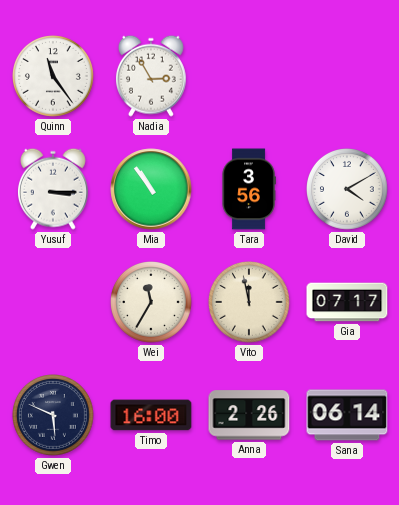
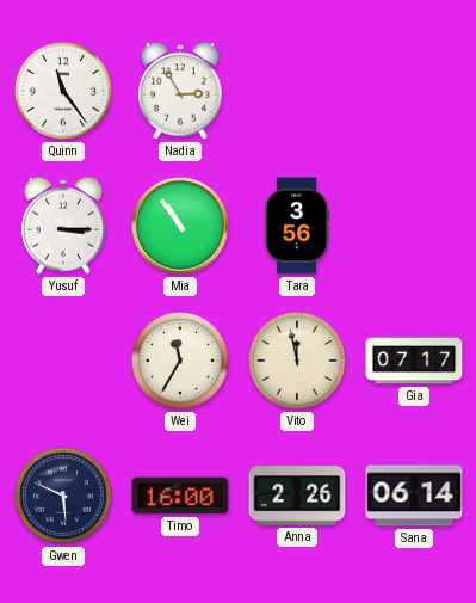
David: 4:10 -> none
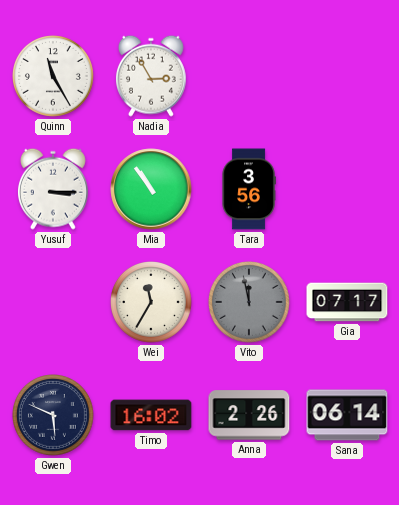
Quinn: 11:24 -> 11:25
Vito dial: cream -> grey
Timo: 16:00 -> 16:02
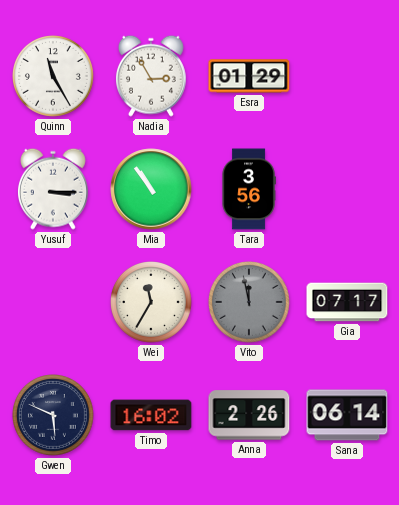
Esra: none -> 01:29
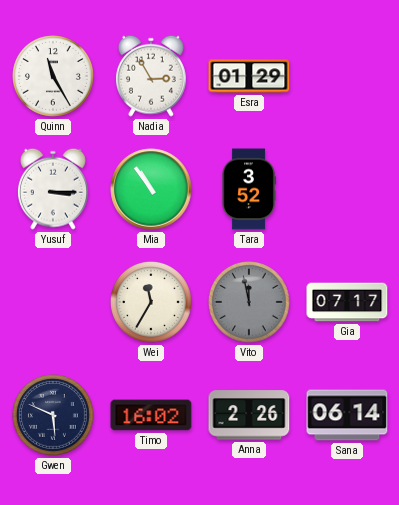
Tara: 3:56 -> 3:52
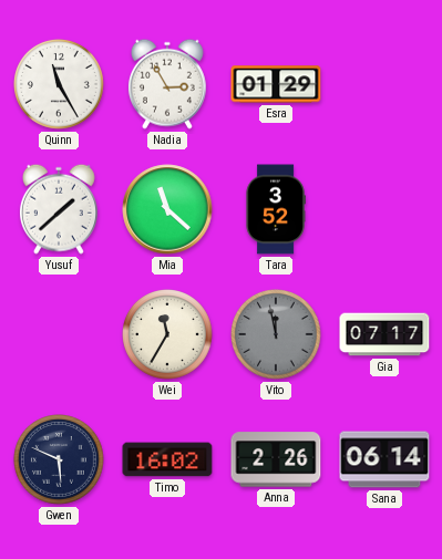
Yusuf: 3:15 -> 1:38
Mia: 10:54 -> 11:22
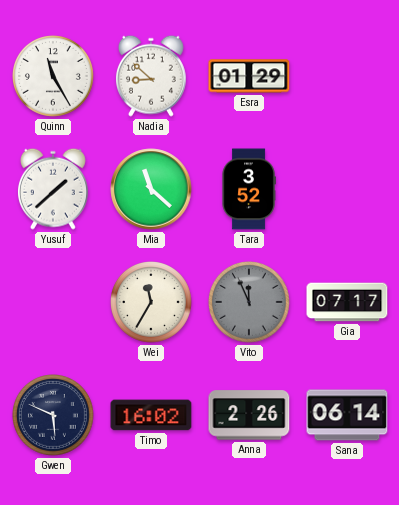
Nadia: 2:55 -> 8:52
Vito: 11:58 -> 11:56
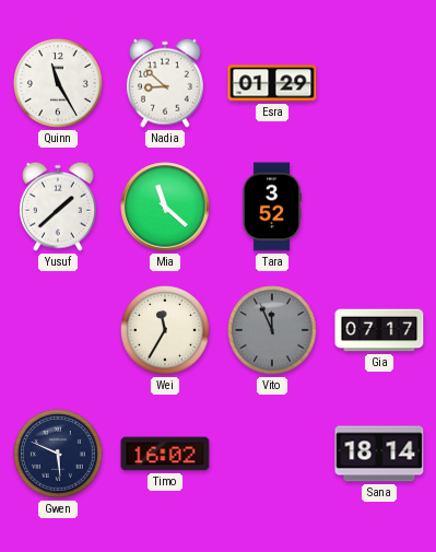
Anna: 2:26 -> none
Sana: 06:14 -> 18:14
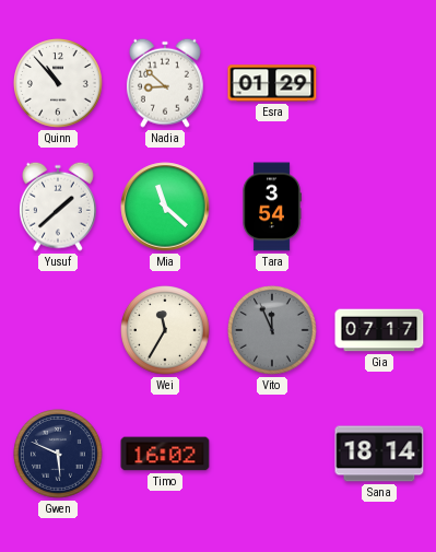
Quinn: 11:25 -> 10:53
Tara: 3:52 -> 3:54
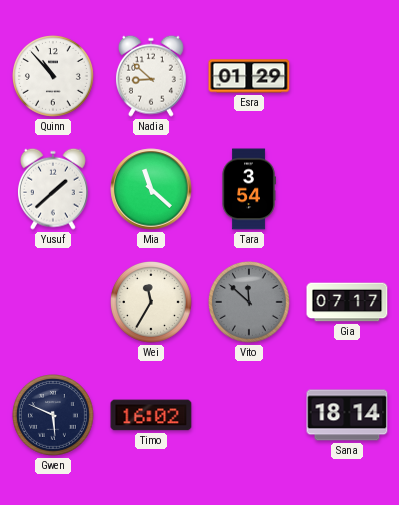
Vito: 11:56 -> 11:52
